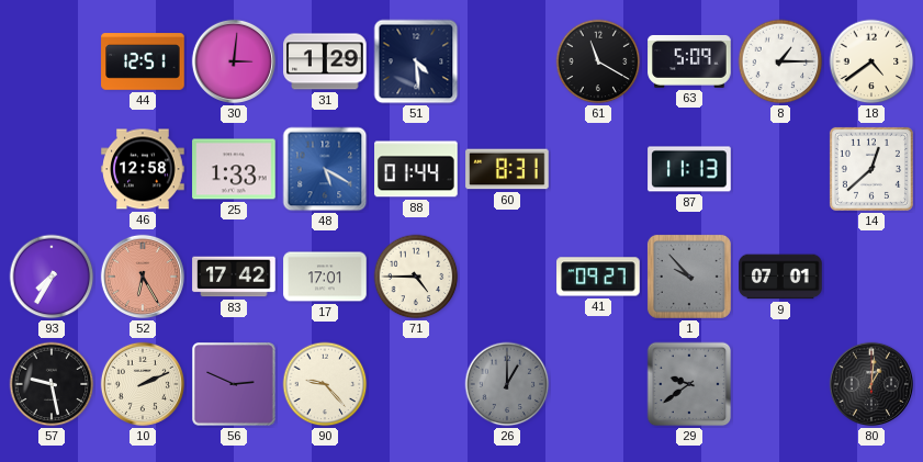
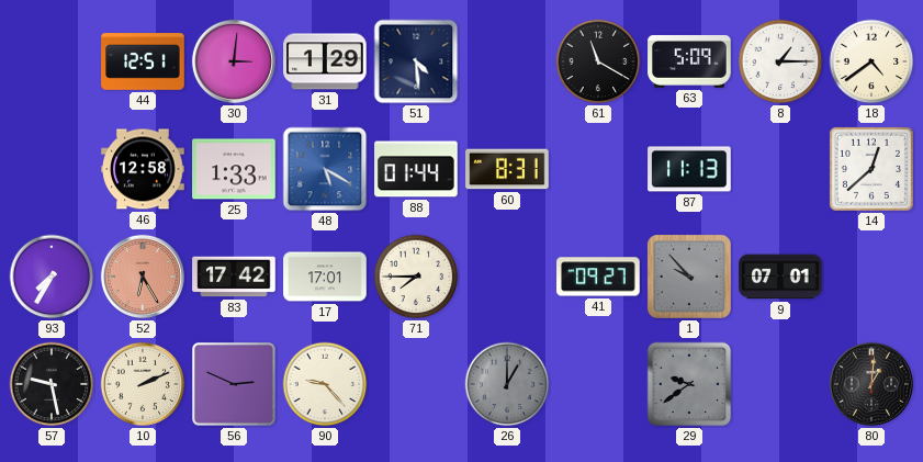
71: 4:45 -> 7:45
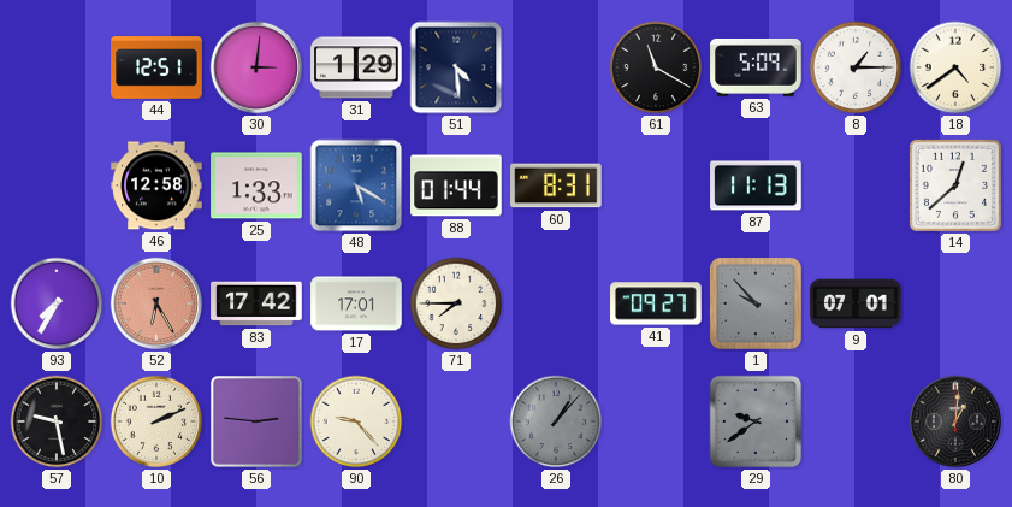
56: 2:49 -> 2:46
26: 1:00 -> 1:07
